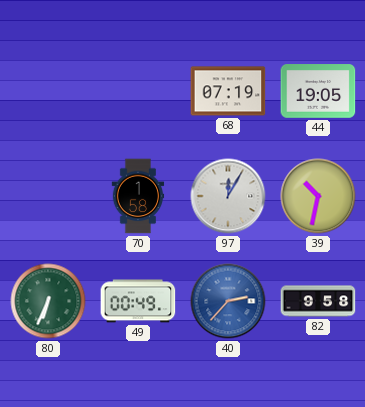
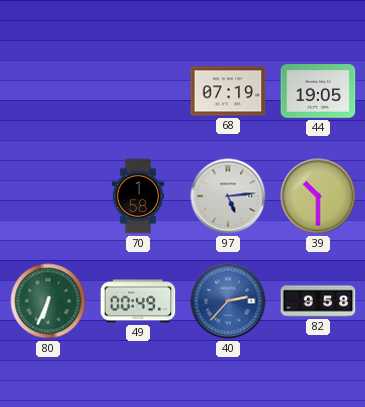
97: 12:05 -> 5:14
39: 10:32 -> 10:30
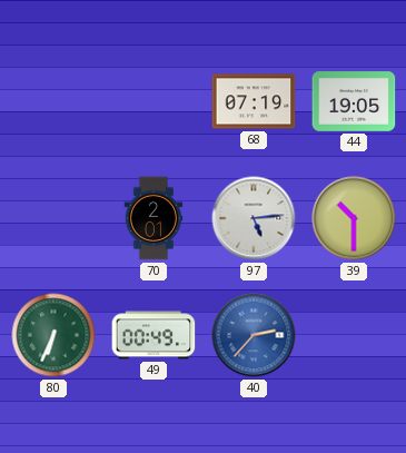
70: 1:58 -> 2:01
82: 9:58 -> none
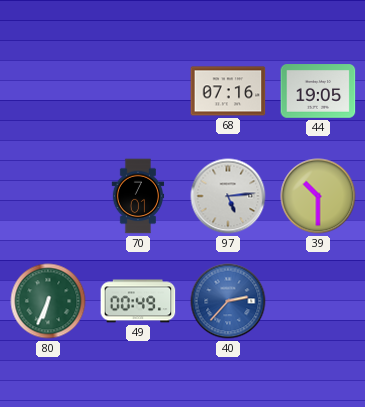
68: 07:19 -> 07:16
70: 2:01 -> 7:01
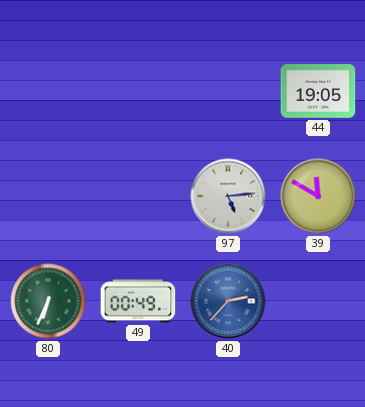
68: 07:16 -> none
70: 7:01 -> none
39: 10:30 -> 11:50
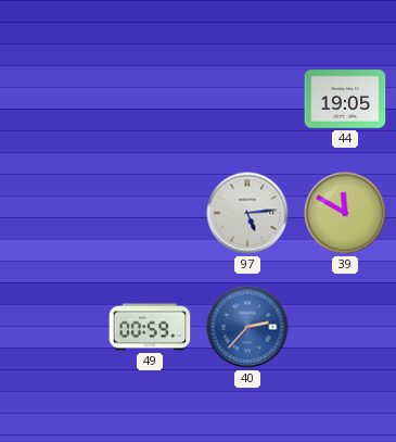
80: 6:34 -> none
49: 00:49 -> 00:59
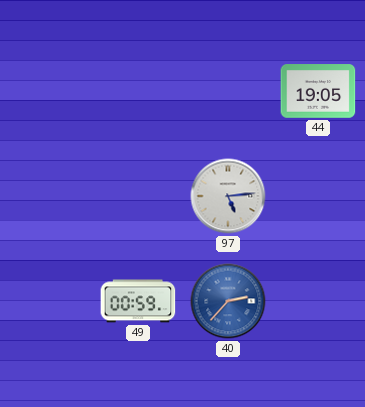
39: 11:50 -> none
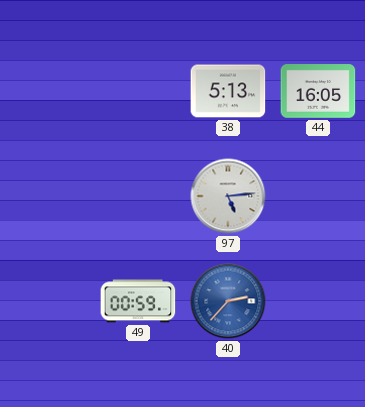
38: none -> 5:13
44: 19:05 -> 16:05
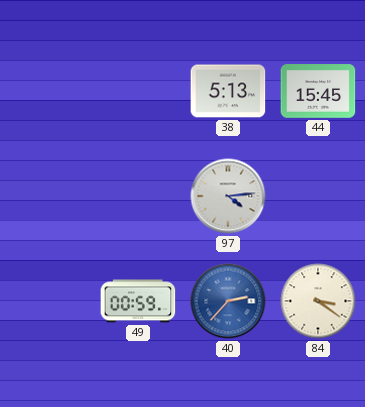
44: 16:05 -> 15:45
97: 5:14 -> 4:14
84: none -> 3:21
